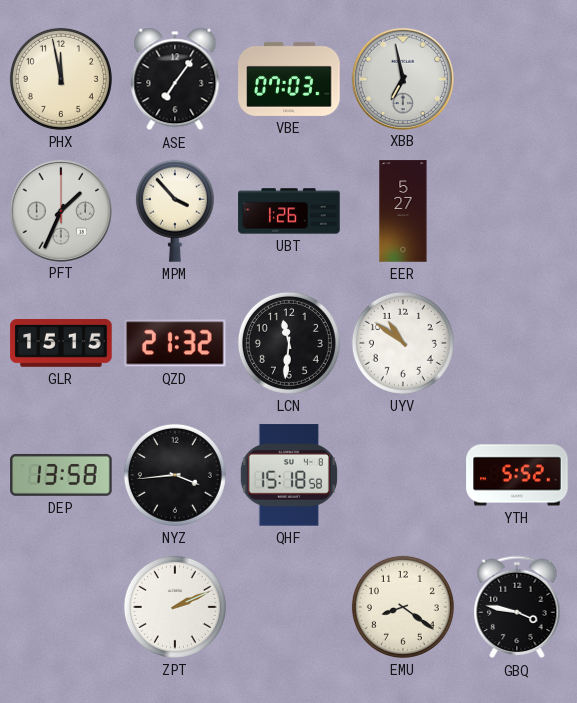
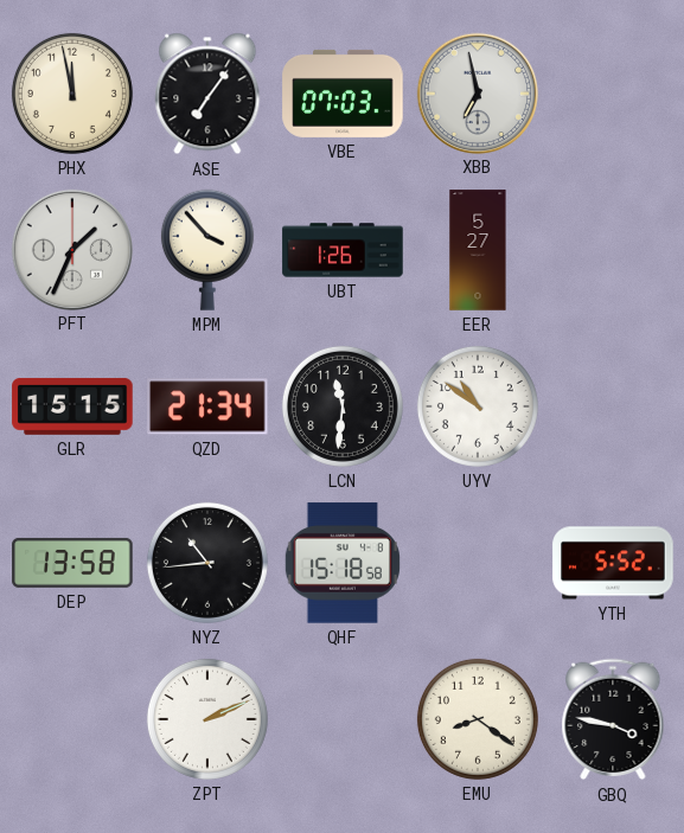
QZD: 21:32 -> 21:34
NYZ: 3:44 -> 10:44
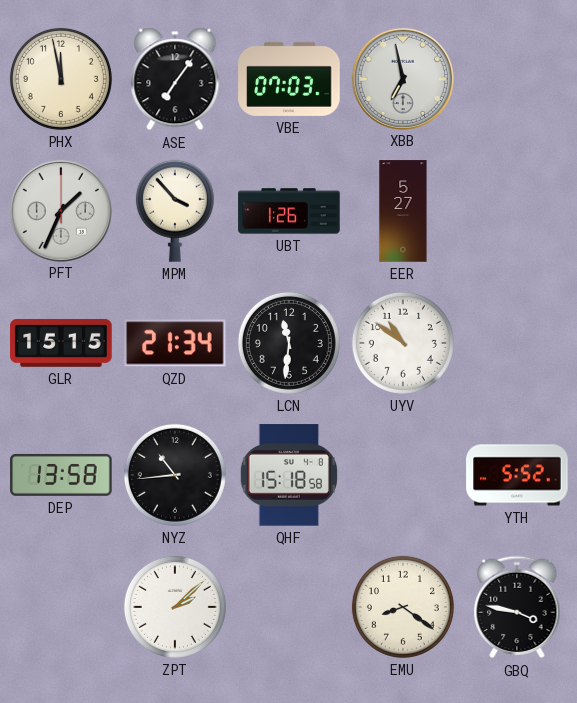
ZPT: 2:11 -> 2:08
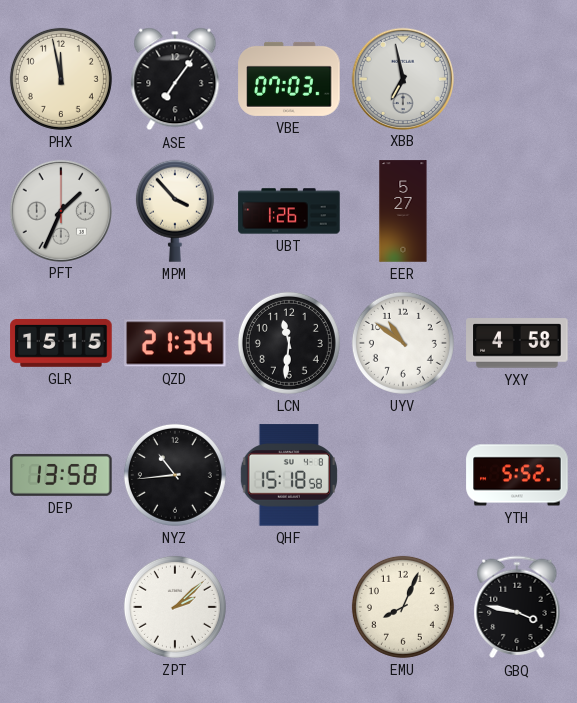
YXY: none -> 4:58
EMU: 8:21 -> 8:04
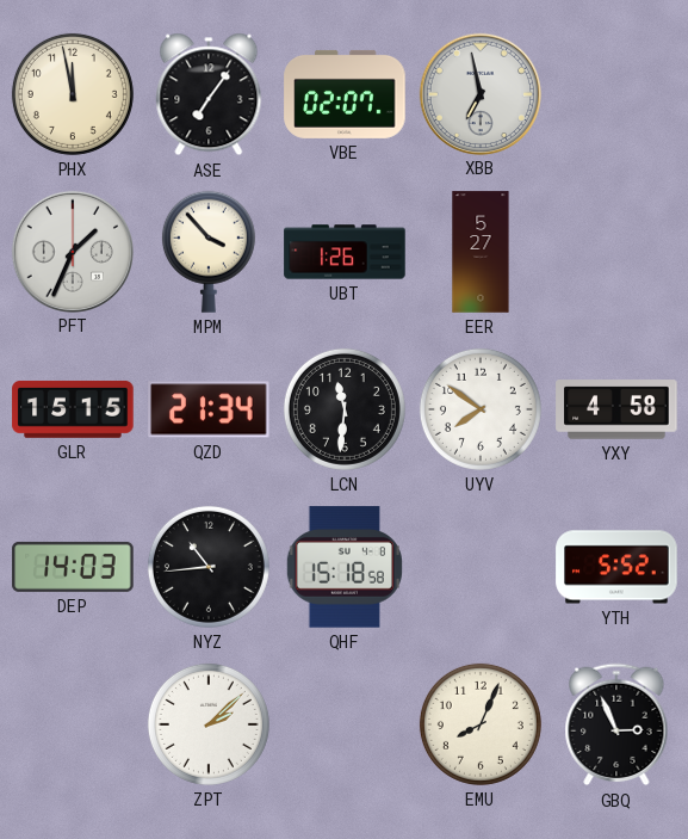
VBE: 07:03 -> 02:07
UYV: 10:51 -> 7:51
DEP: 13:58 -> 14:03
GBQ: 3:47 -> 2:56
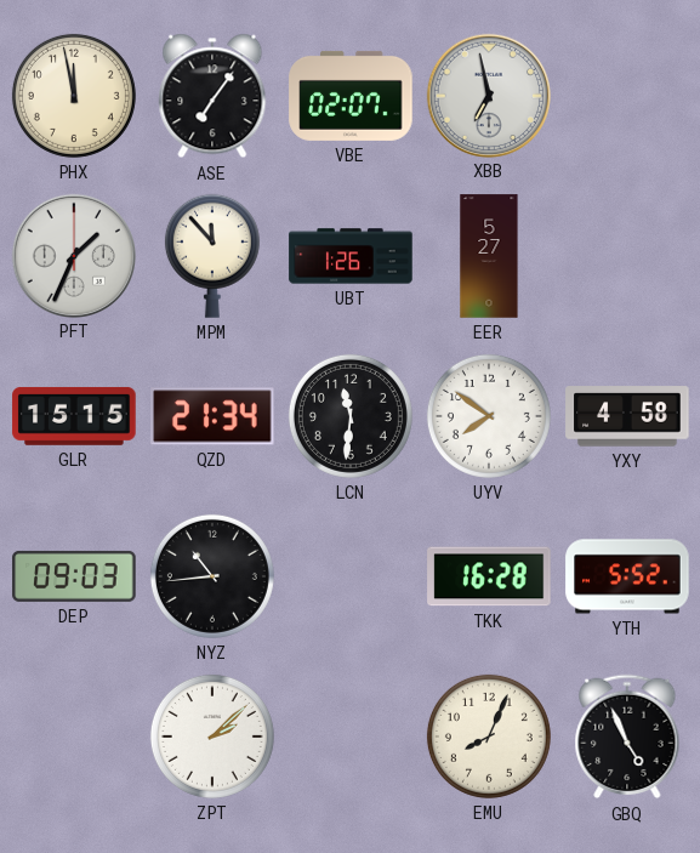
MPM: 3:53 -> 11:53
DEP: 14:03 -> 09:03
QHF: 15:18 -> none
TKK: none -> 16:28
GBQ: 2:56 -> 4:56
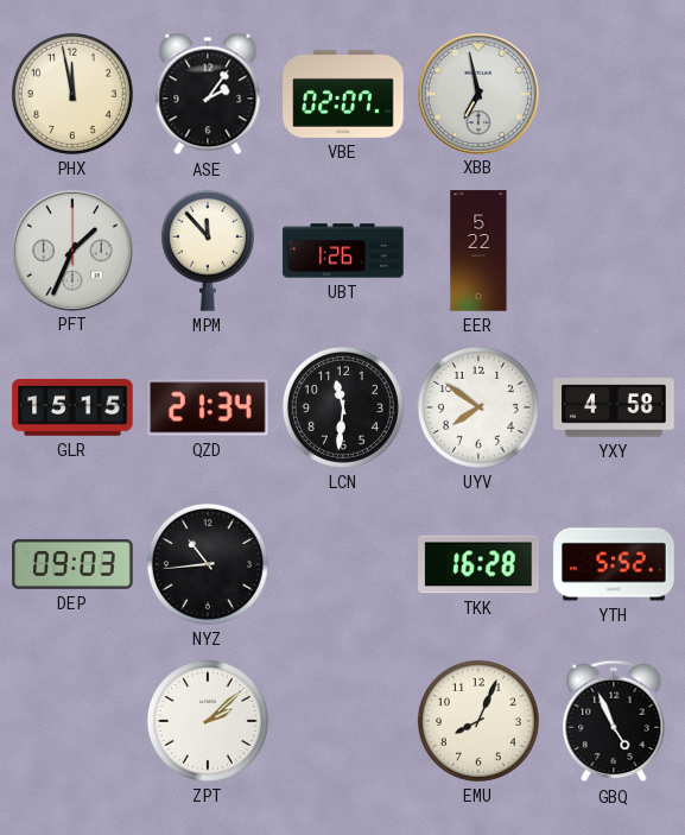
ASE: 7:06 -> 2:06
EER: 5:27 -> 5:22
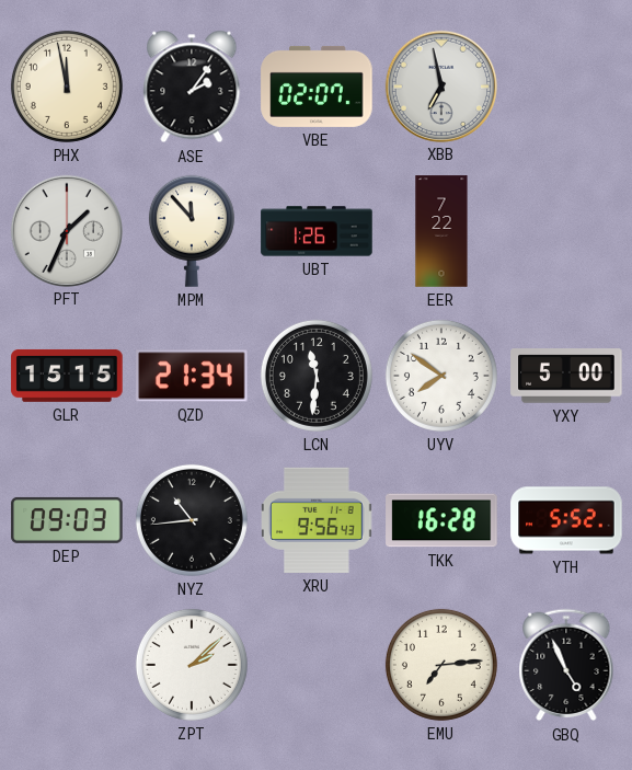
EER: 5:22 -> 7:22
YXY: 4:58 -> 5:00
XRU: none -> 9:56
EMU: 8:04 -> 7:14
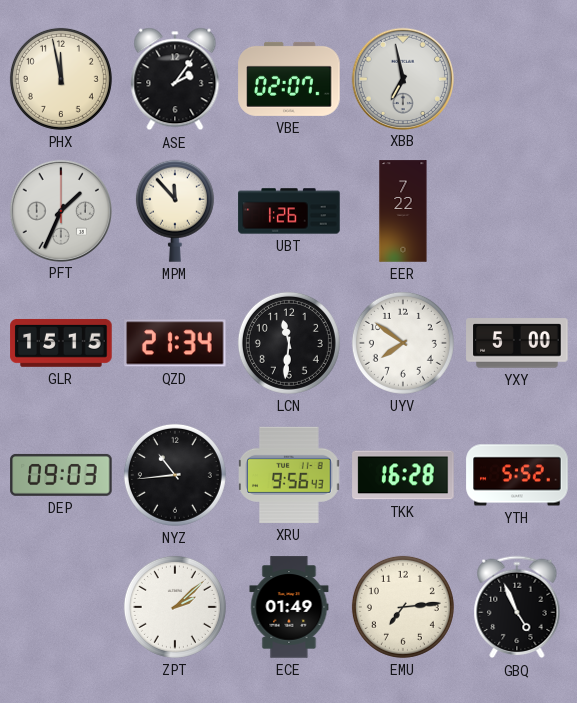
ECE: none -> 01:49
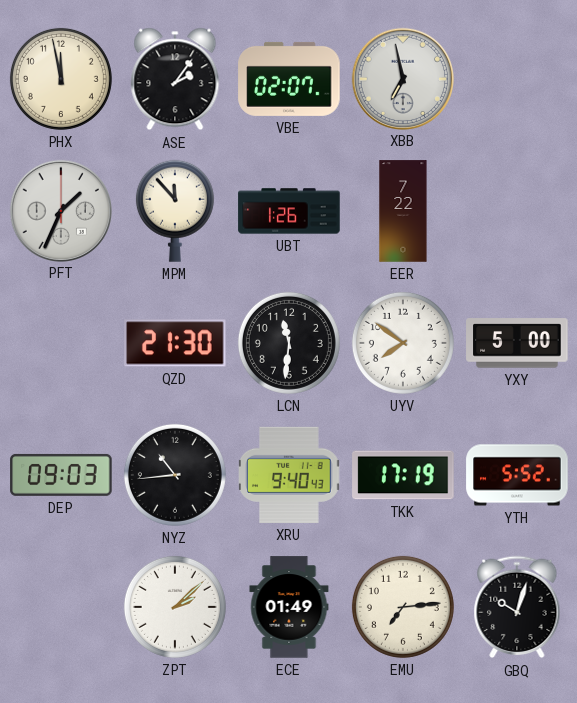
GLR: 15:15 -> none
QZD: 21:34 -> 21:30
XRU: 9:56 -> 9:40
TKK: 16:28 -> 17:19
GBQ: 4:56 -> 10:03
